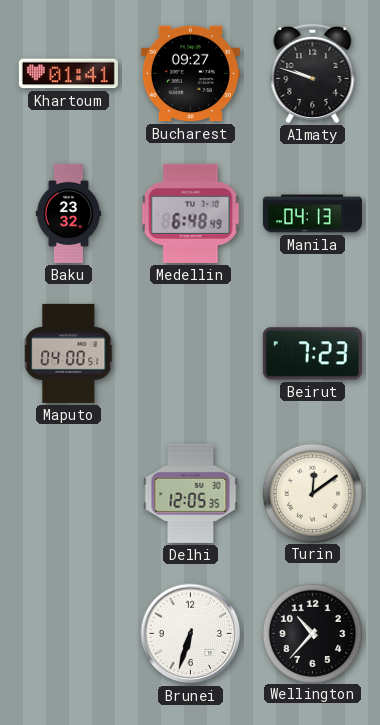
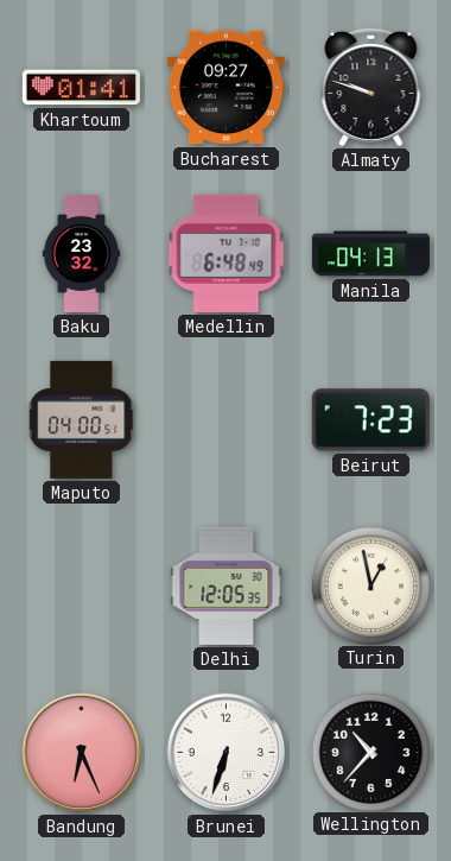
Turin: 12:09 -> 12:58
Bandung: none -> 6:26
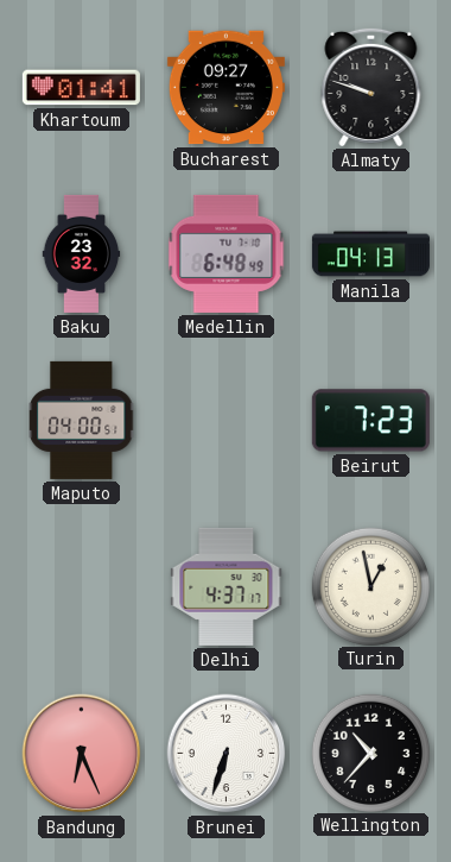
Delhi: 12:05 -> 4:37
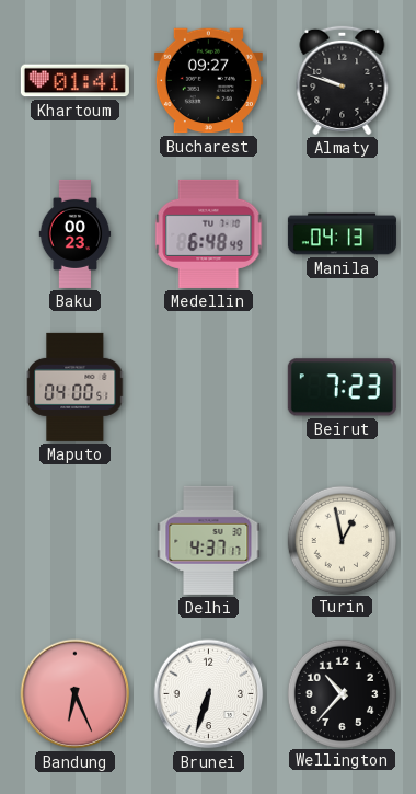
Baku: 23:32 -> 00:23
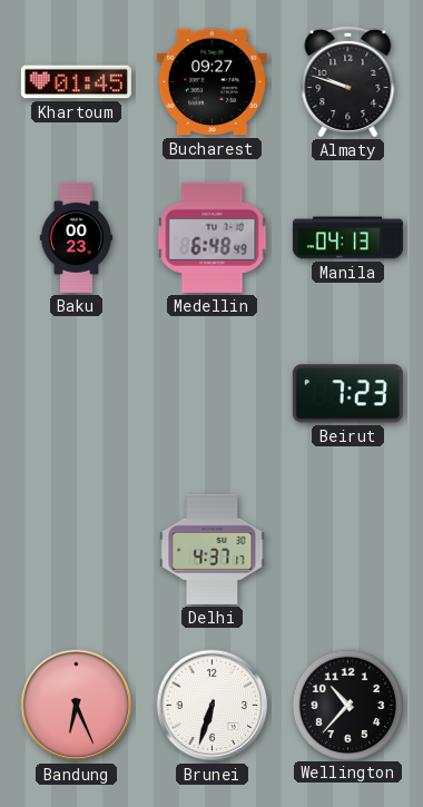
Khartoum: 01:41 -> 01:45
Maputo: 04:00 -> none
Turin: 12:58 -> none
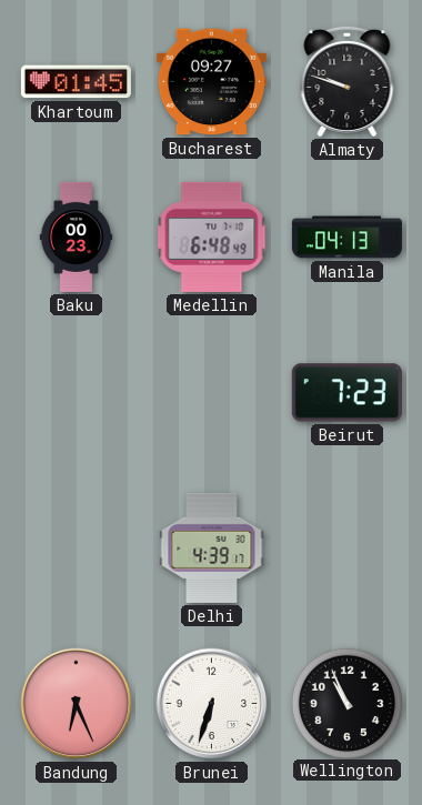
Delhi: 4:37 -> 4:39
Wellington: 10:37 -> 10:56
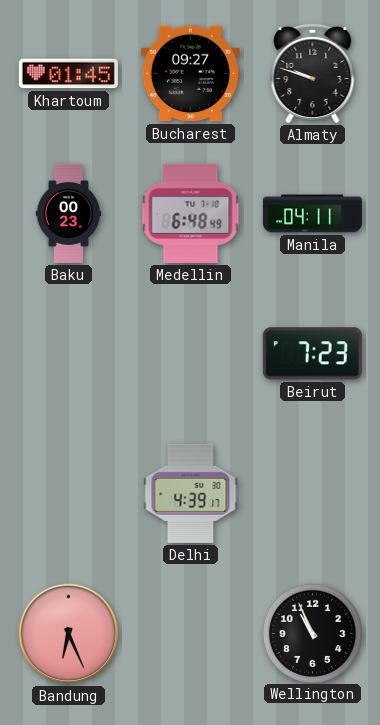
Manila: 04:13 -> 04:11
Brunei: 6:33 -> none
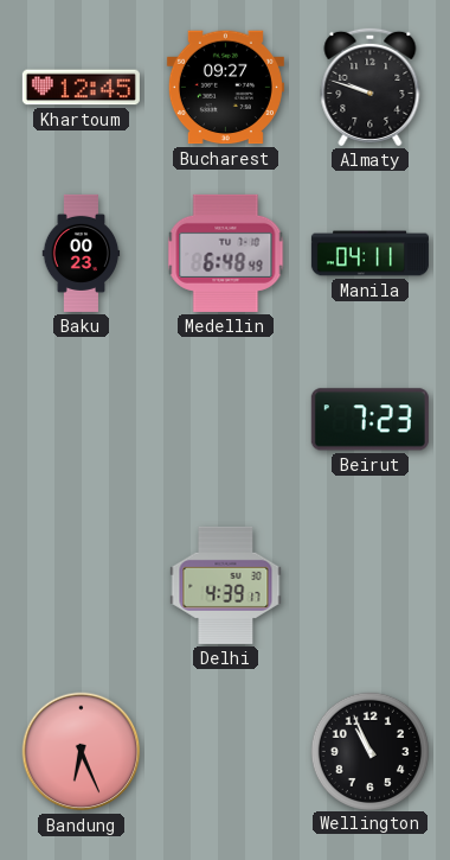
Khartoum: 01:45 -> 12:45
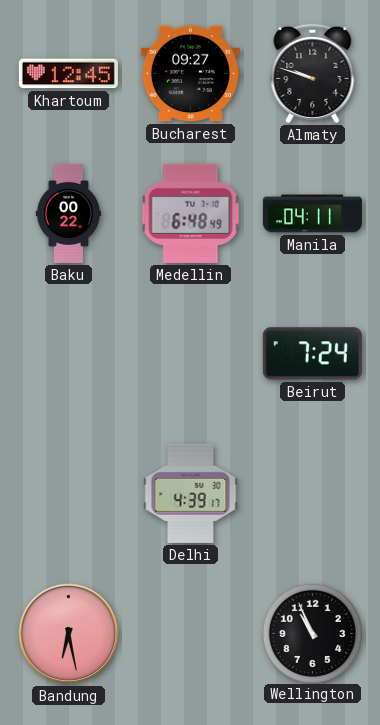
Baku: 00:23 -> 00:22
Beirut: 7:23 -> 7:24
Bandung: 6:26 -> 6:28
